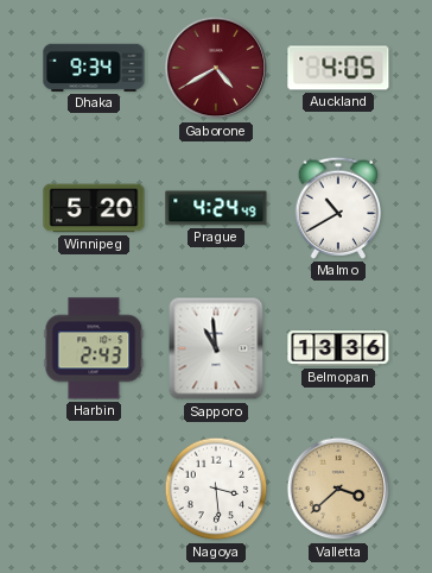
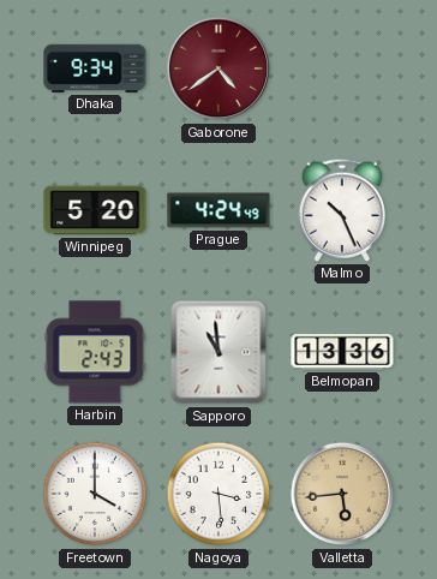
Gaborone: 4:40 -> 4:39
Auckland: 4:05 -> none
Malmo: 10:40 -> 10:26
Freetown: none -> 4:00
Valletta: 3:38 -> 5:44
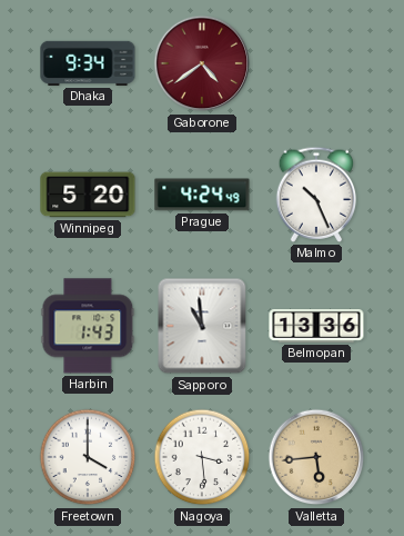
Harbin: 2:43 -> 1:43
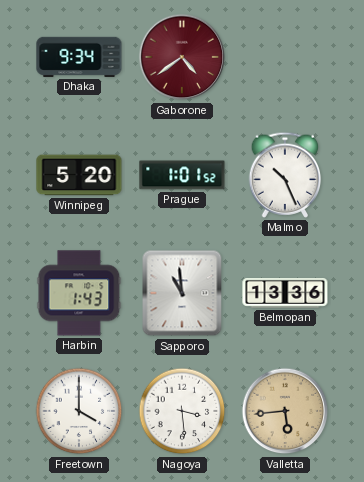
Prague: 4:24 -> 1:01
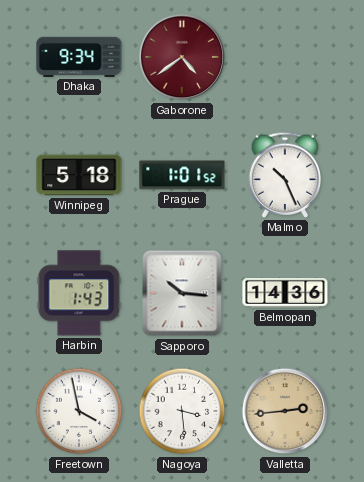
Winnipeg: 5:20 -> 5:18
Sapporo: 10:59 -> 10:16
Belmopan: 13:36 -> 14:36
Freetown: 4:00 -> 3:58
Valletta: 5:44 -> 2:44
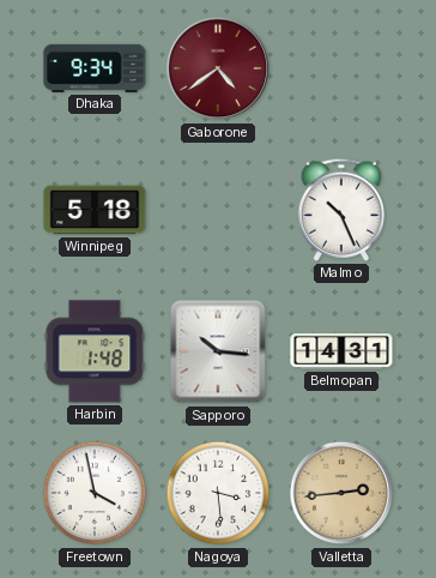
Prague: 1:01 -> none
Harbin: 1:43 -> 1:48
Belmopan: 14:36 -> 14:31
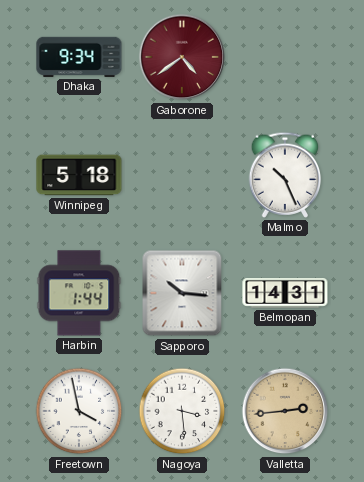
Harbin: 1:48 -> 1:44
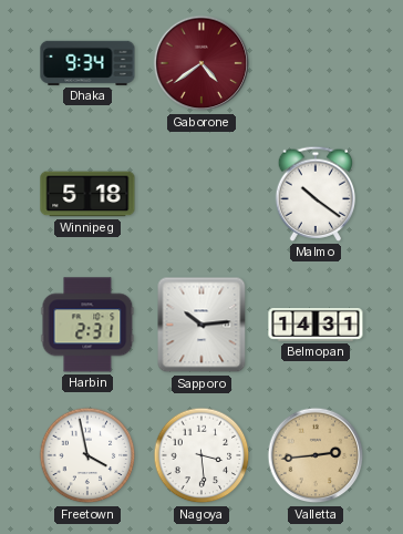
Malmo: 10:26 -> 10:21
Harbin: 1:44 -> 2:31
Sapporo: 10:16 -> 10:14
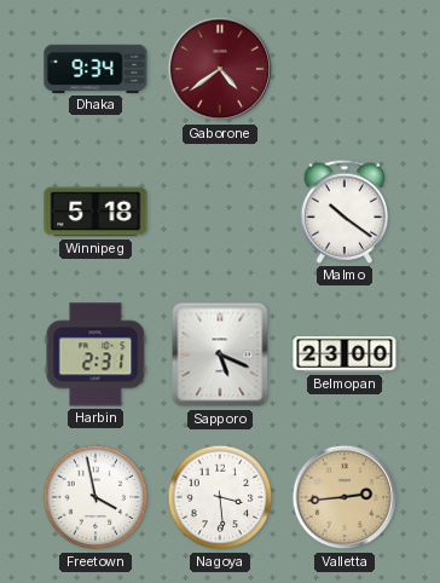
Sapporo: 10:14 -> 5:19
Belmopan: 14:31 -> 23:00
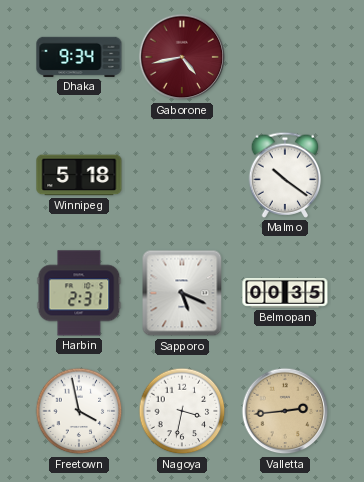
Gaborone: 4:39 -> 4:43
Belmopan: 23:00 -> 00:35
Nagoya: 3:29 -> 3:32
